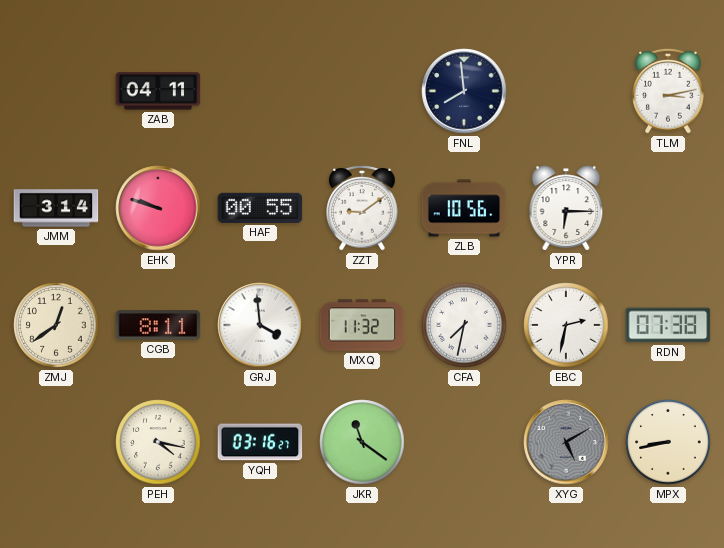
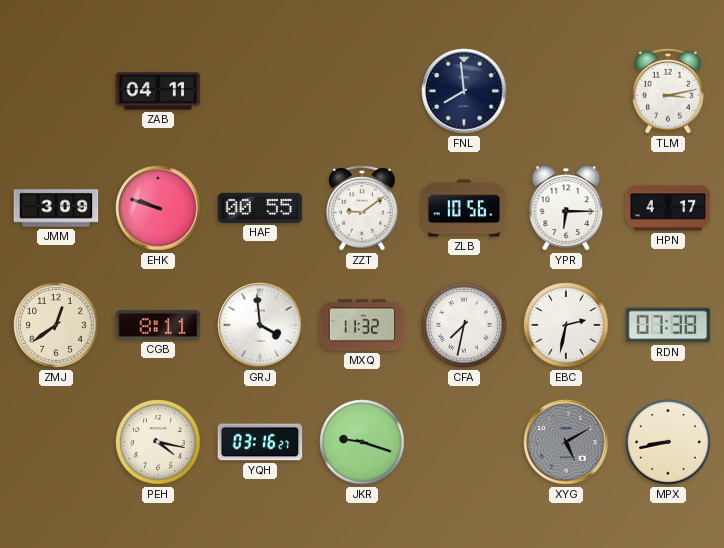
JMM: 3:14 -> 3:09
HPN: none -> 4:17
JKR: 11:21 -> 9:18
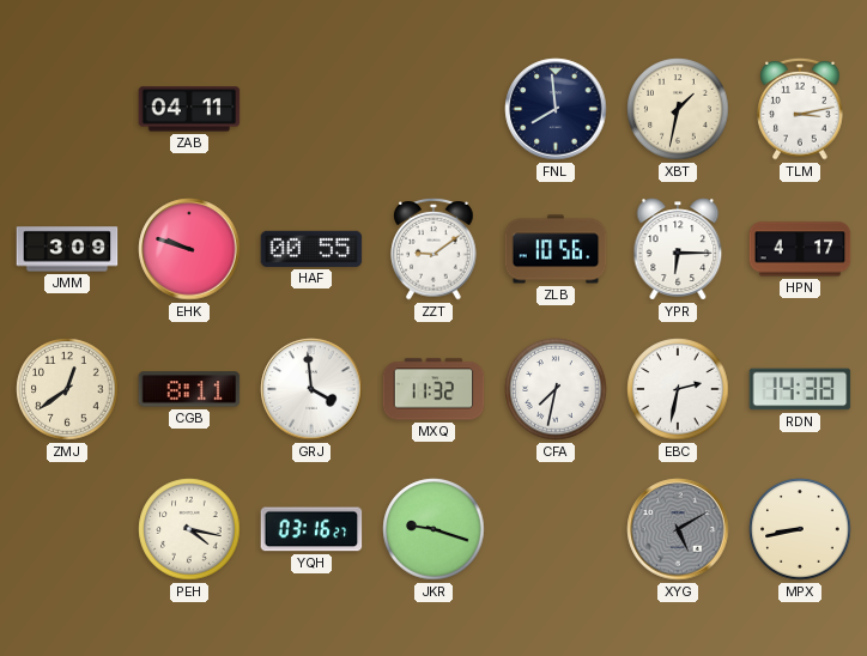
XBT: none -> 1:32
RDN: 07:38 -> 14:38
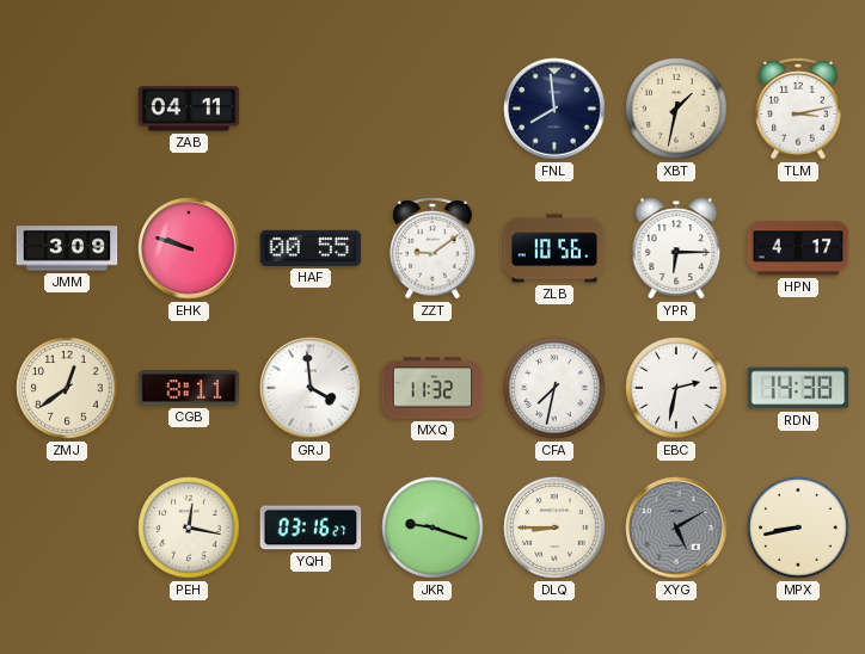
PEH: 4:17 -> 12:17
DLQ: none -> 8:45
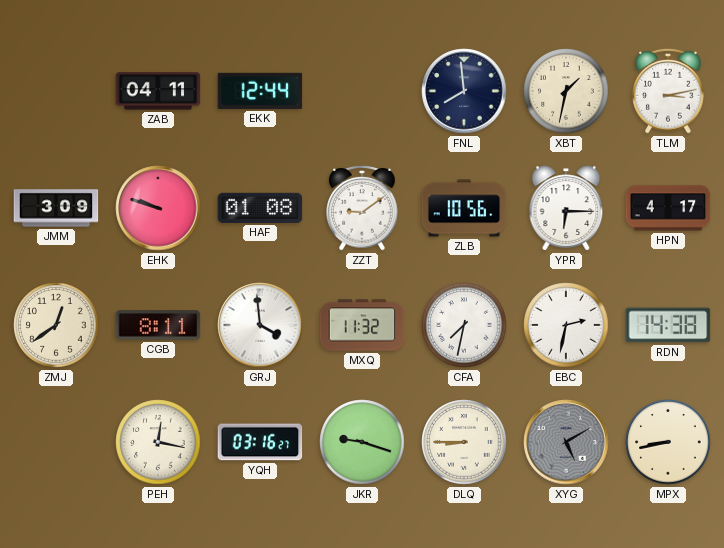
EKK: none -> 12:44
HAF: 00:55 -> 01:08
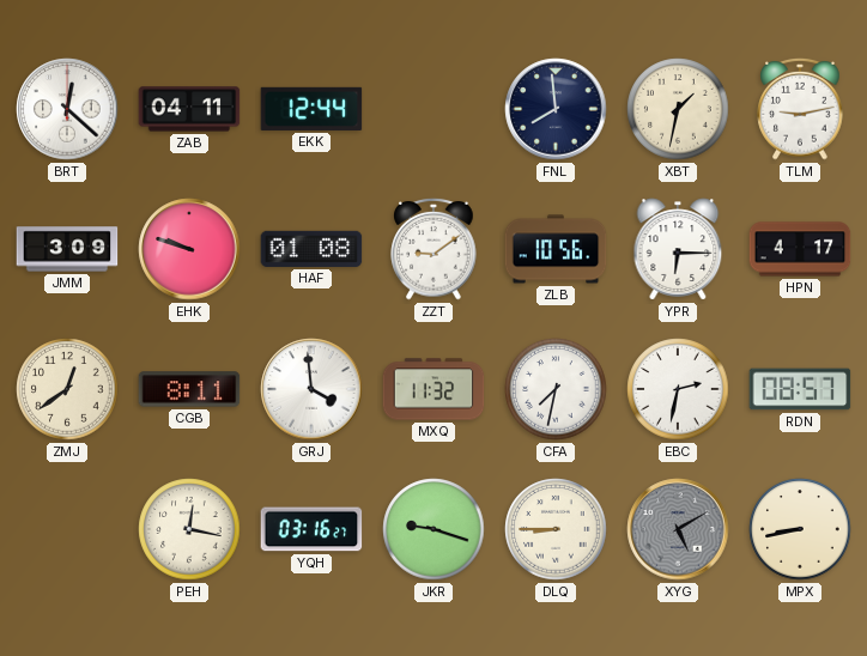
BRT: none -> 12:22
TLM: 3:13 -> 9:13
RDN: 14:38 -> 08:57
